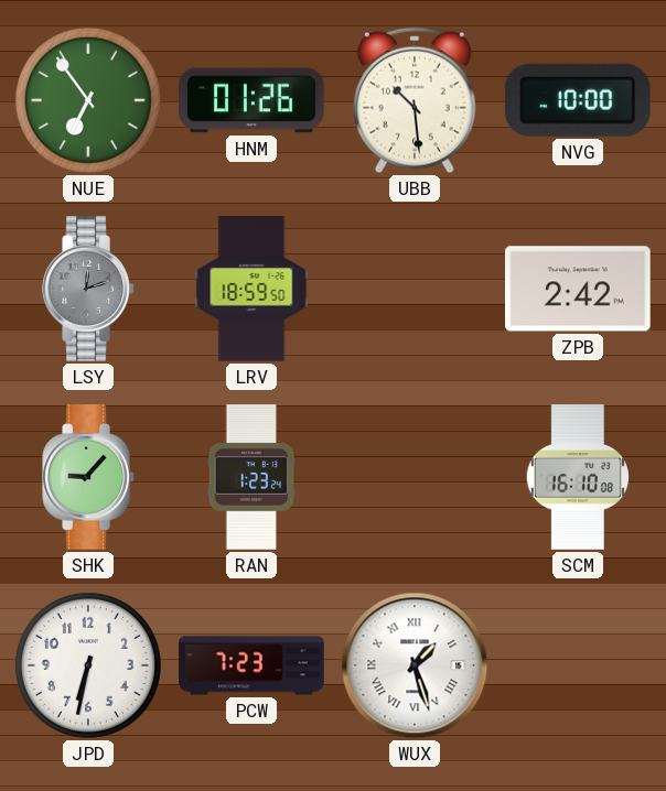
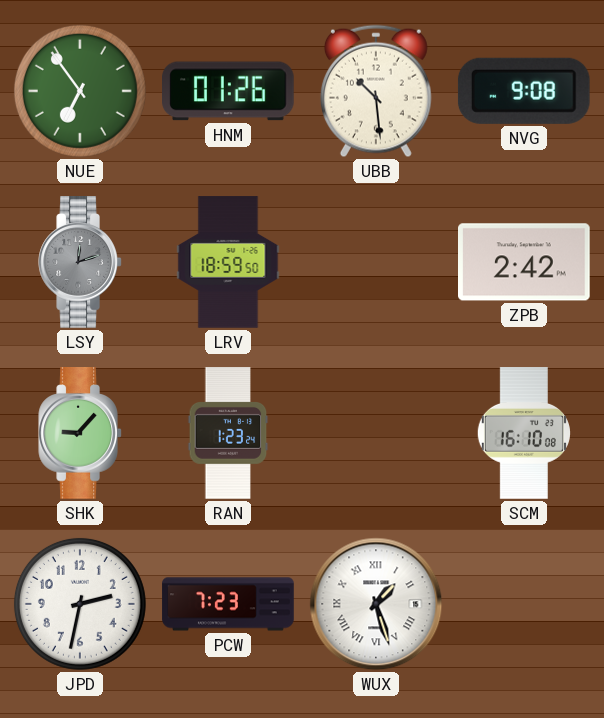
NVG: 10:00 -> 9:08
JPD: 6:32 -> 2:32
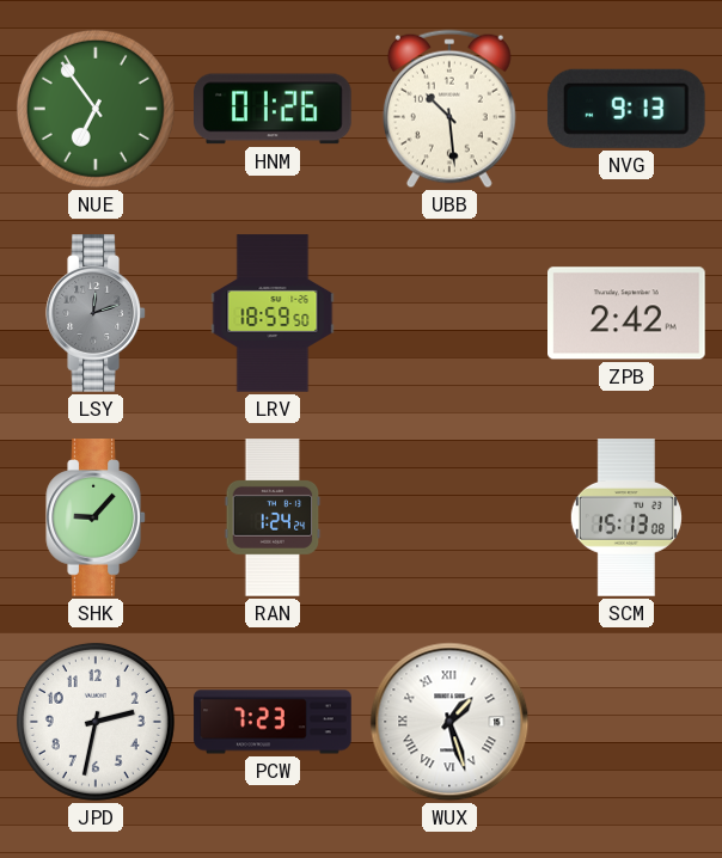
NVG: 9:08 -> 9:13
RAN: 1:23 -> 1:24
SCM: 16:10 -> 15:13
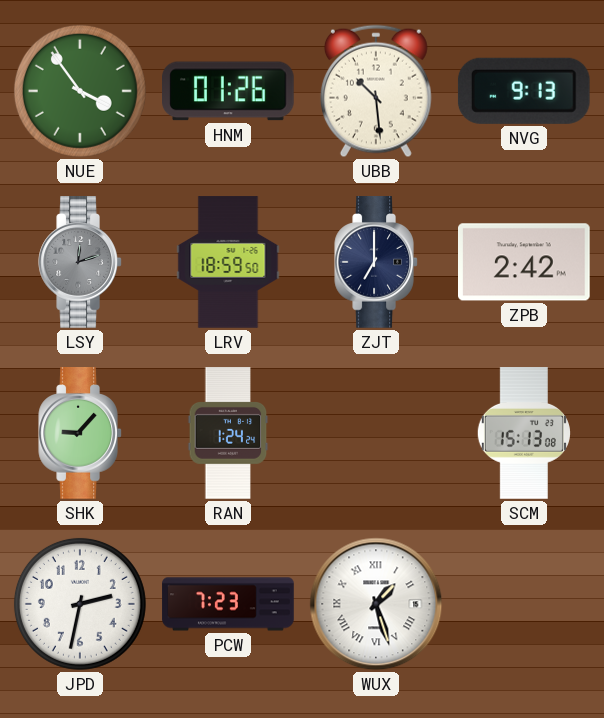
NUE: 6:54 -> 3:54
ZJT: none -> 7:00
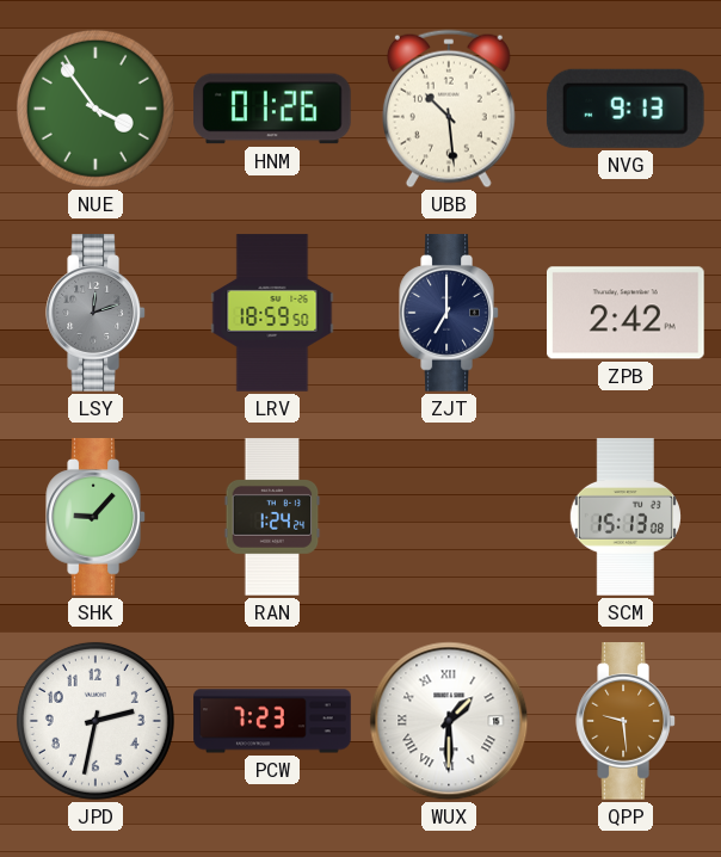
WUX: 1:27 -> 1:30
QPP: none -> 9:29
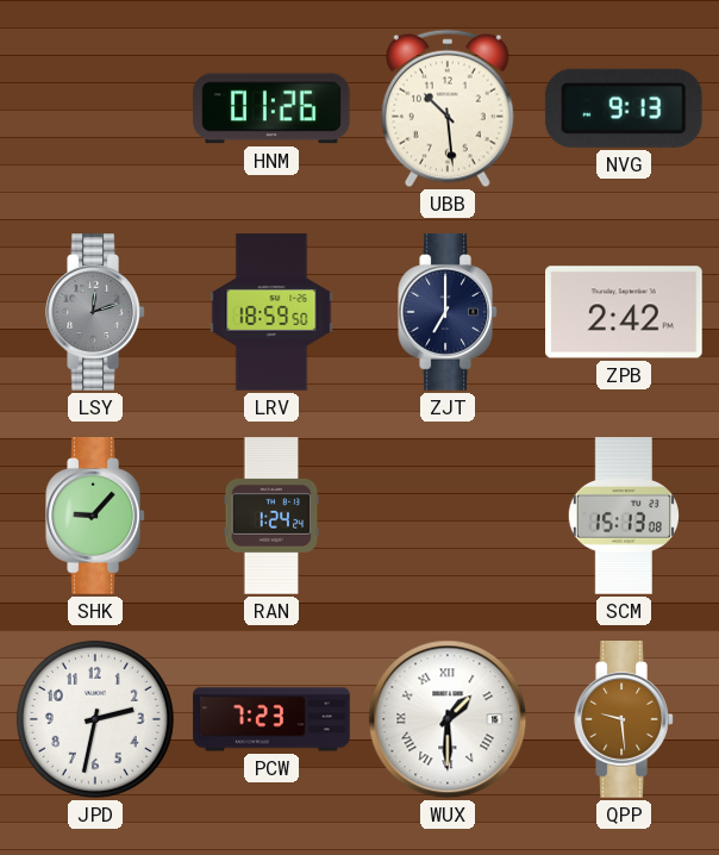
NUE: 3:54 -> none
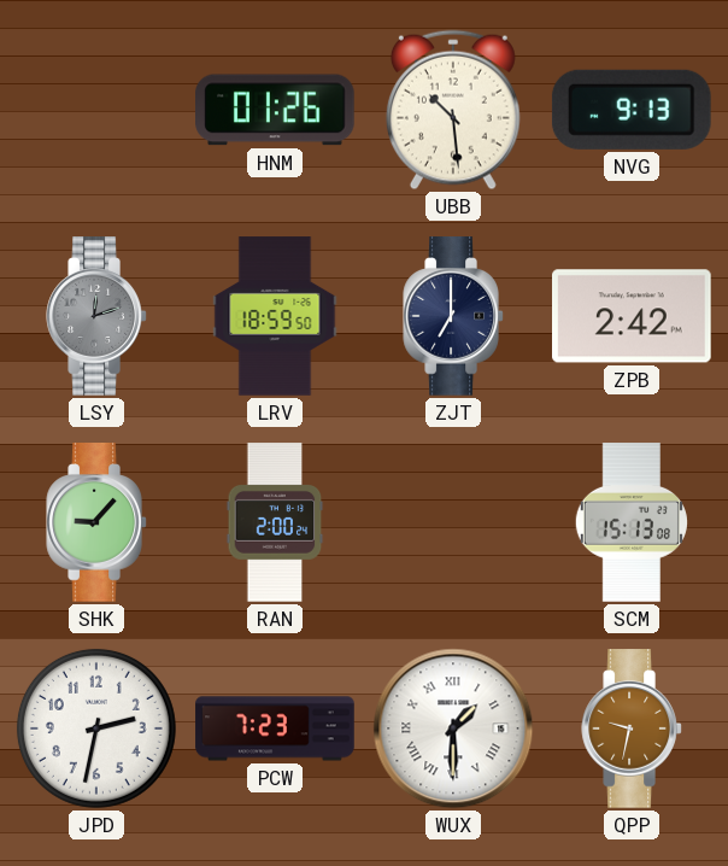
RAN: 1:24 -> 2:00
QPP: 9:29 -> 9:32
